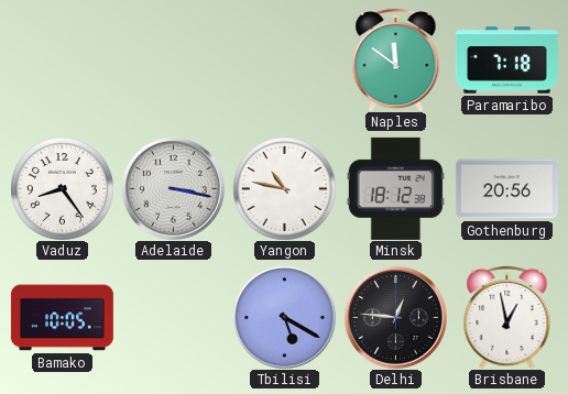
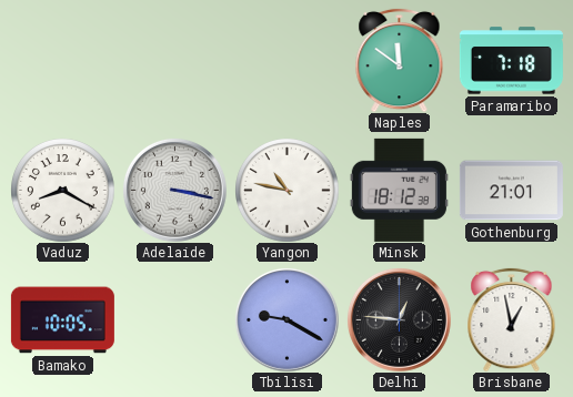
Vaduz: 8:24 -> 8:20
Gothenburg: 20:56 -> 21:01
Tbilisi: 5:20 -> 9:20
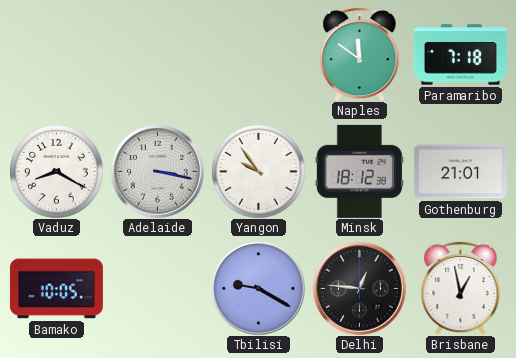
Yangon: 10:47 -> 9:54
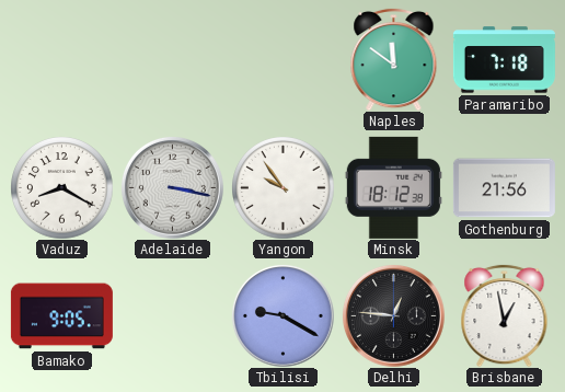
Gothenburg: 21:01 -> 21:56
Bamako: 10:05 -> 9:05
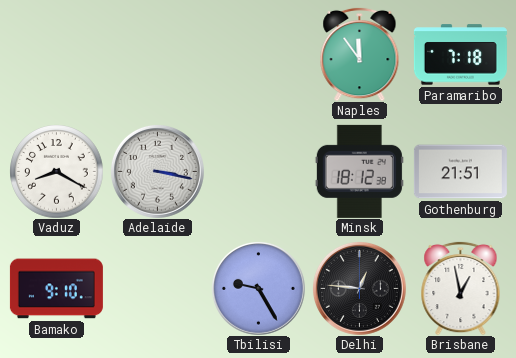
Naples: 11:51 -> 11:54
Yangon: 9:54 -> none
Gothenburg: 21:56 -> 21:51
Bamako: 9:05 -> 9:10
Tbilisi: 9:20 -> 9:25
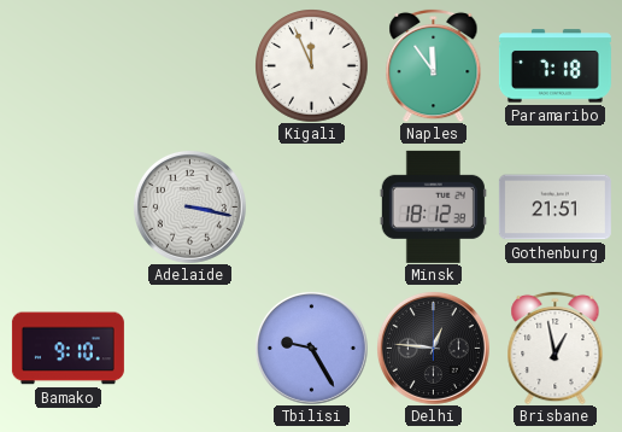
Kigali: none -> 11:56
Vaduz: 8:20 -> none
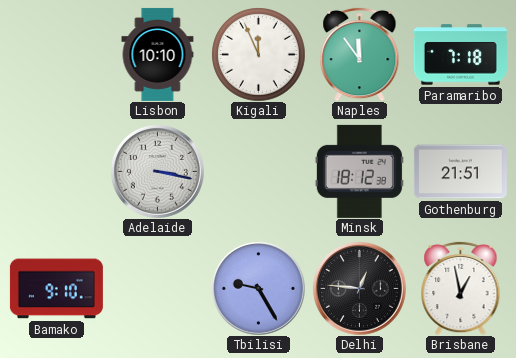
Lisbon: none -> 10:10
